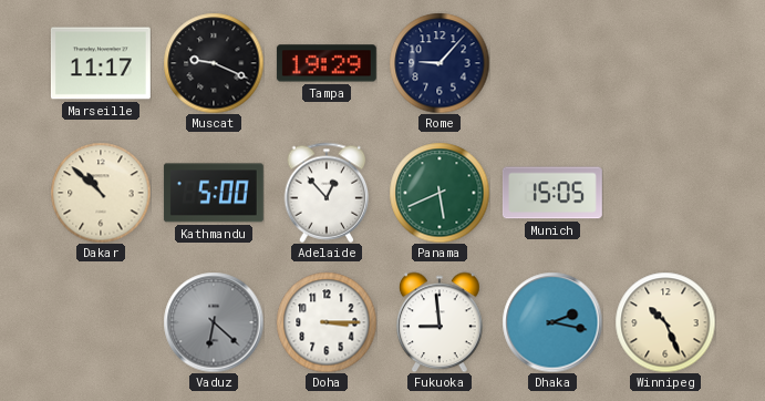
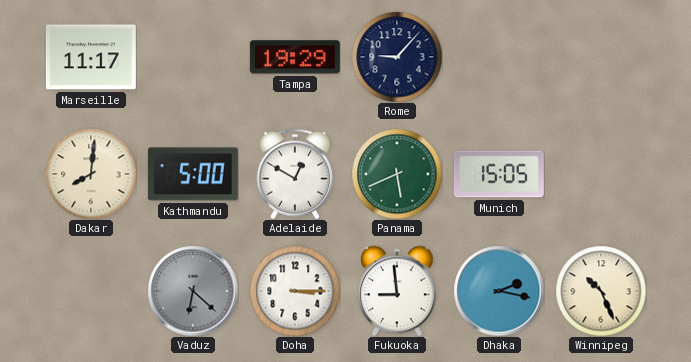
Muscat: 9:19 -> none
Dakar: 10:52 -> 8:01
Adelaide: 12:53 -> 12:50
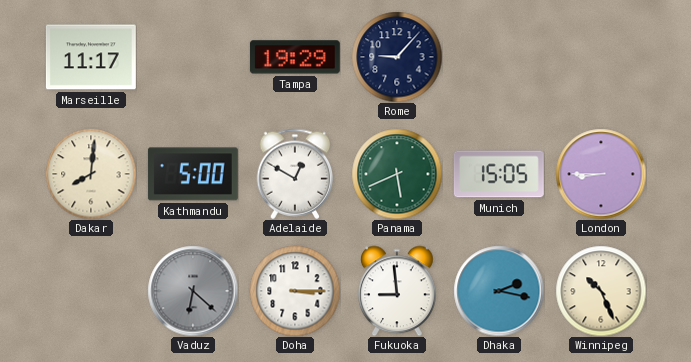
London: none -> 8:45
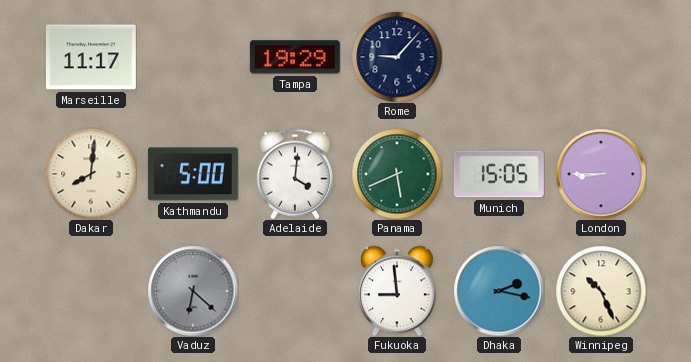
Adelaide: 12:50 -> 4:01
Doha: 3:15 -> none
